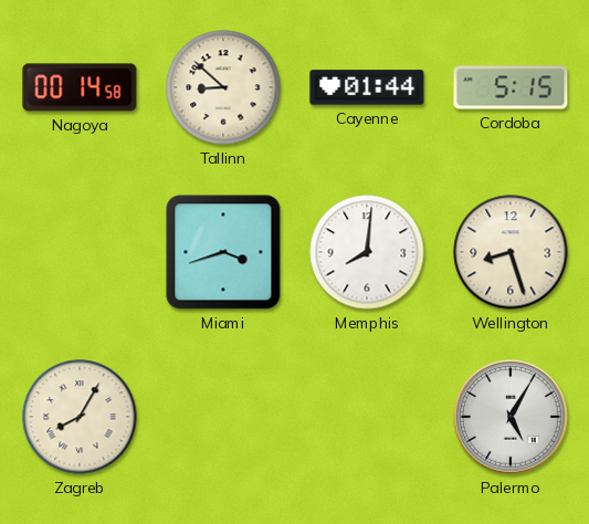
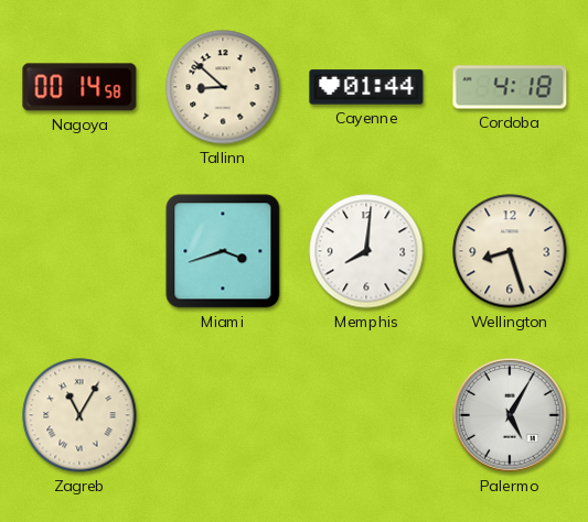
Cordoba: 5:15 -> 4:18
Zagreb: 8:05 -> 11:05
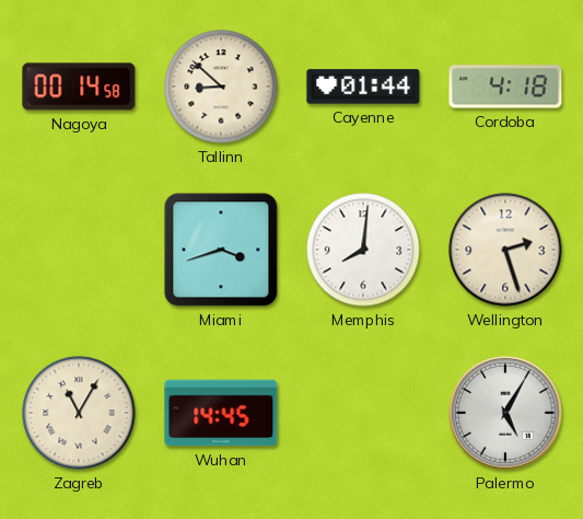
Wellington: 8:27 -> 2:27
Wuhan: none -> 14:45
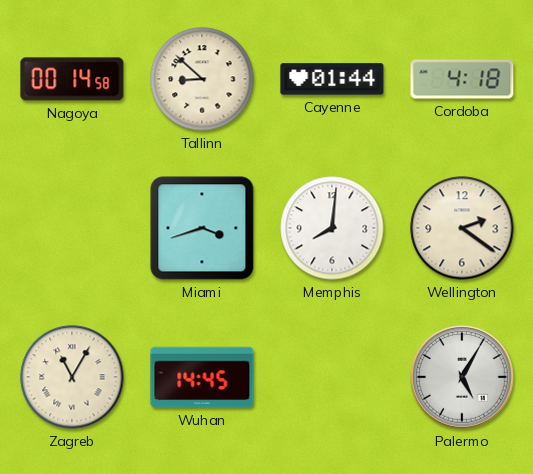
Wellington: 2:27 -> 2:21
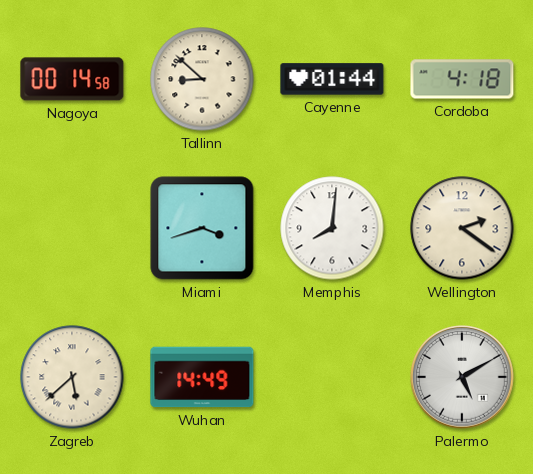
Zagreb: 11:05 -> 5:38
Wuhan: 14:45 -> 14:49
Palermo: 5:05 -> 5:10
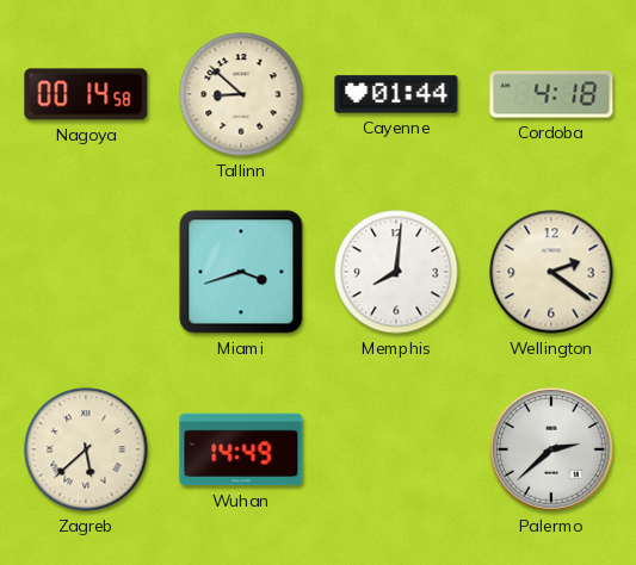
Palermo: 5:10 -> 2:38
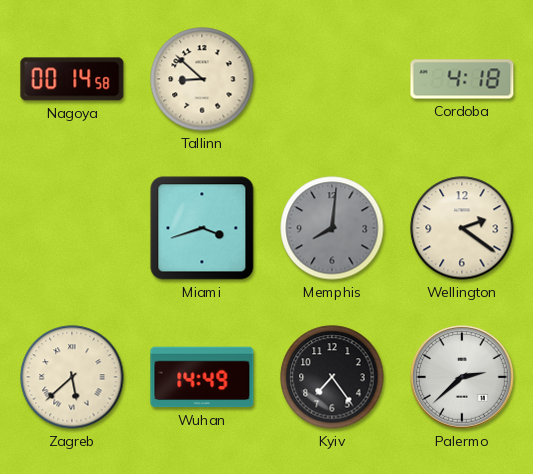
Cayenne: 01:44 -> none
Memphis dial: white -> grey
Kyiv: none -> 7:24
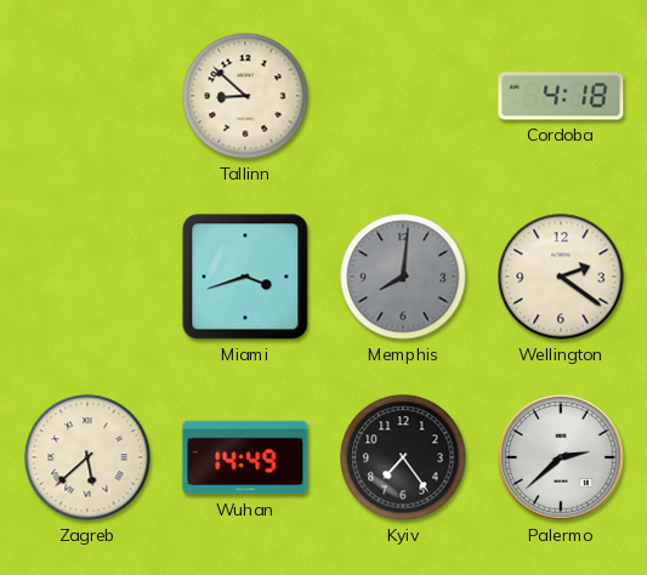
Nagoya: 00:14 -> none
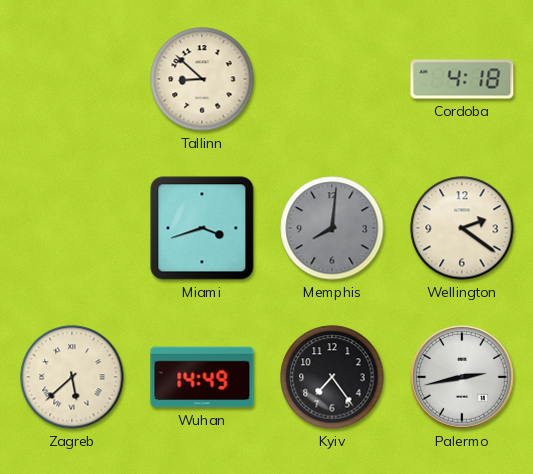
Palermo: 2:38 -> 2:43
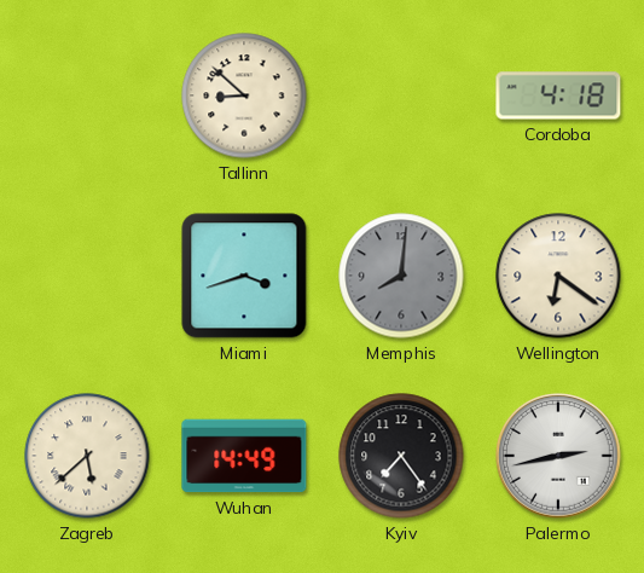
Wellington: 2:21 -> 6:21
